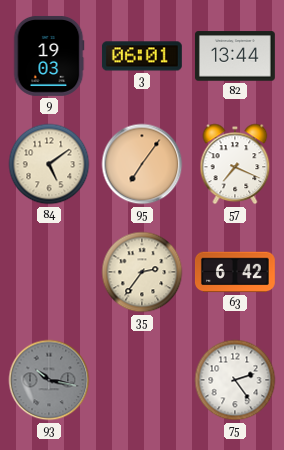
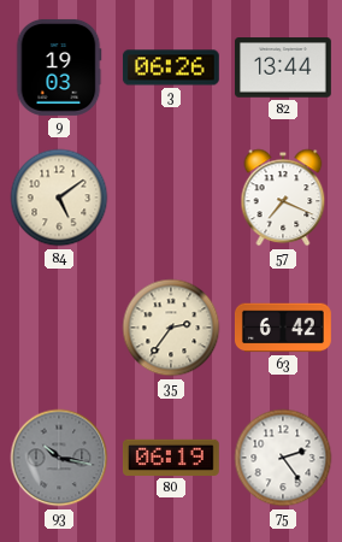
3: 06:01 -> 06:26
95: 7:06 -> none
80: none -> 06:19
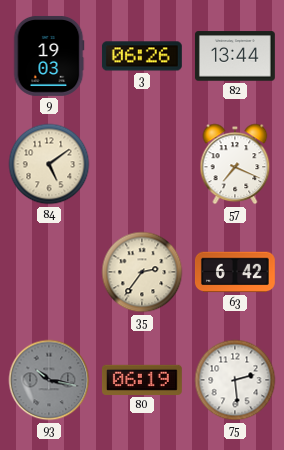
75: 2:24 -> 2:29
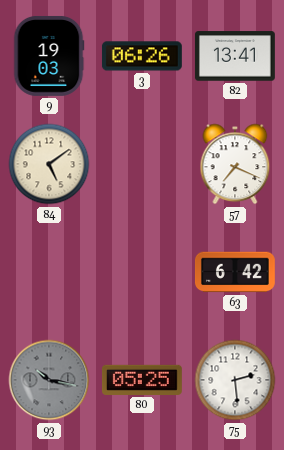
82: 13:44 -> 13:41
35: 2:36 -> none
80: 06:19 -> 05:25
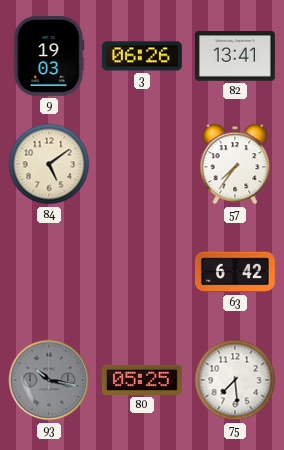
57: 7:19 -> 7:36
75: 2:29 -> 7:29
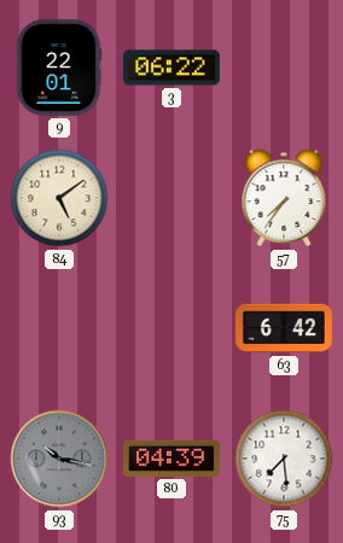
9: 19:03 -> 22:01
3: 06:26 -> 06:22
82: 13:41 -> none
80: 05:25 -> 04:39
